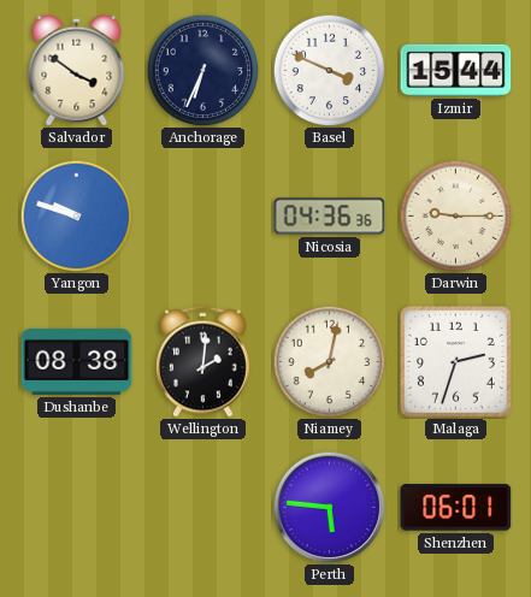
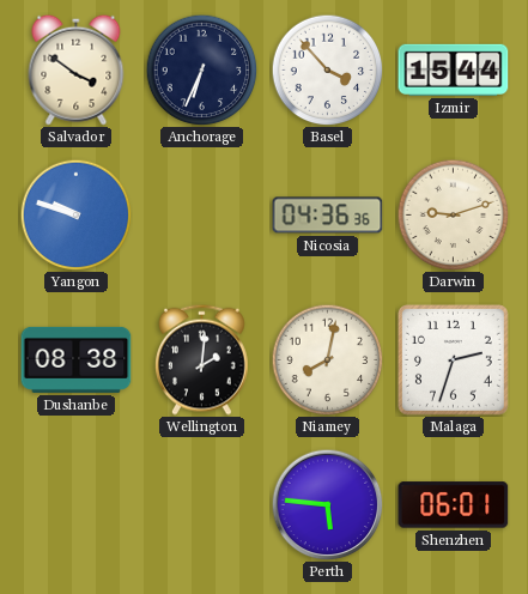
Basel: 3:49 -> 3:53
Darwin: 9:15 -> 9:12
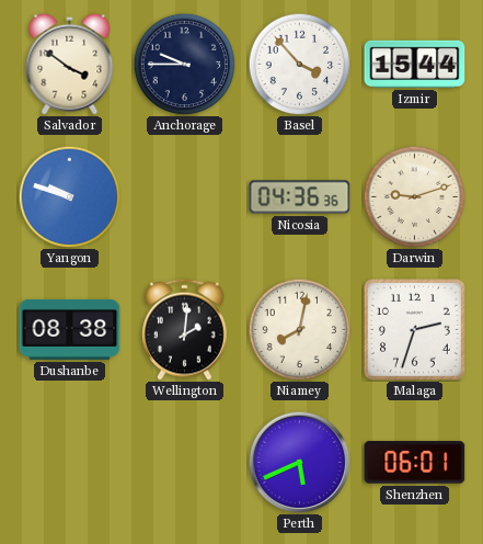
Anchorage: 6:34 -> 9:45
Perth: 5:46 -> 5:41
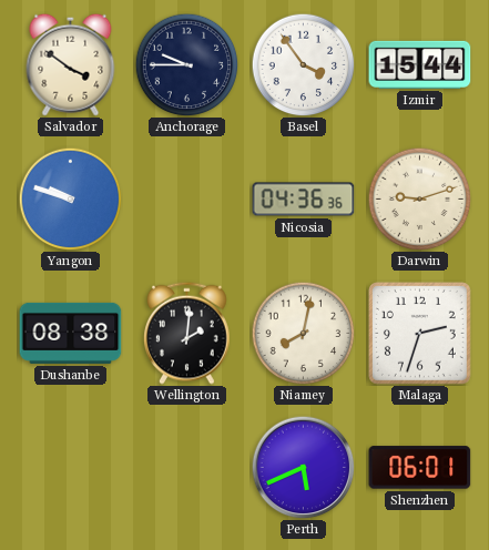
Basel: 3:53 -> 3:54
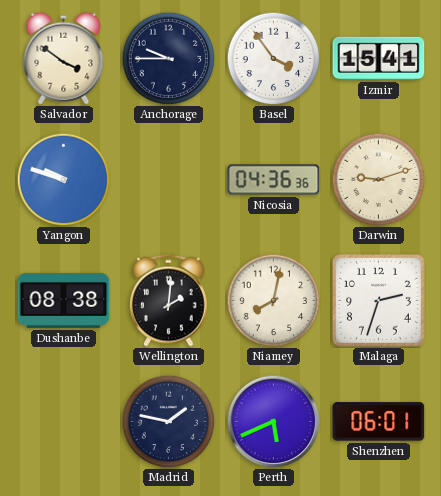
Izmir: 15:44 -> 15:41
Madrid: none -> 1:47
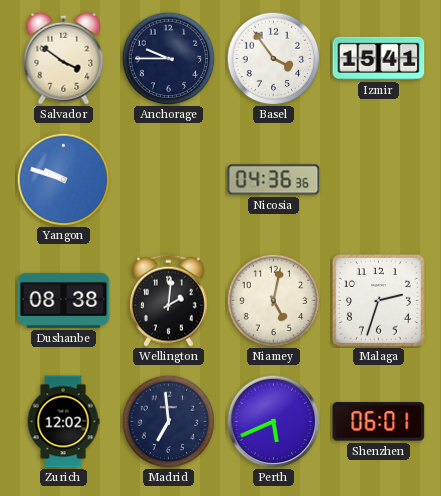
Darwin: 9:12 -> none
Niamey: 8:02 -> 5:02
Zurich: none -> 12:02
Madrid: 1:47 -> 6:59
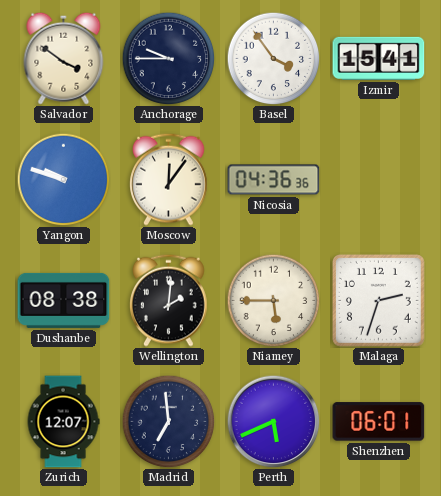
Moscow: none -> 12:06
Niamey: 5:02 -> 5:45
Zurich: 12:02 -> 12:07
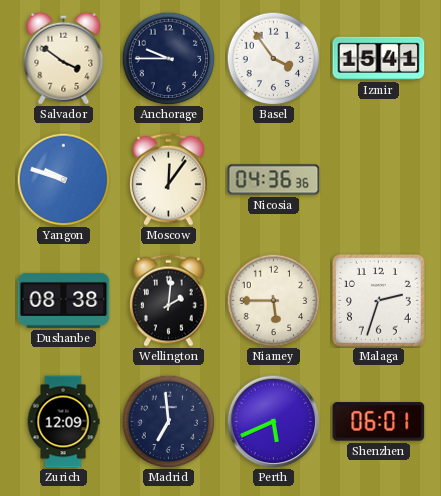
Zurich: 12:07 -> 12:09
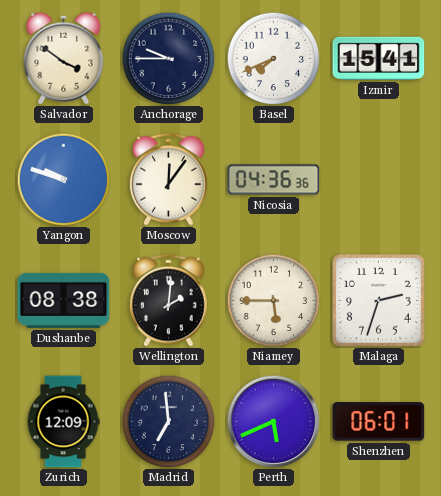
Basel: 3:54 -> 7:41
